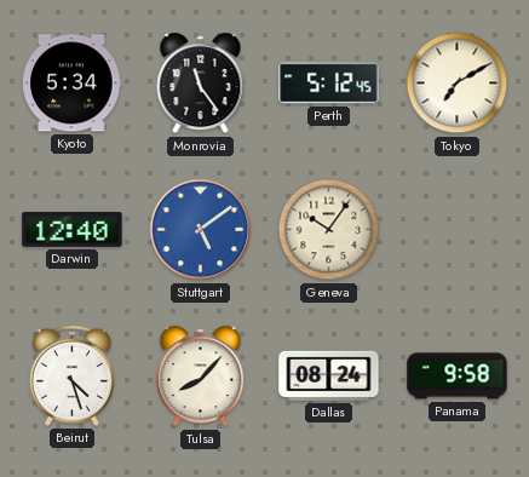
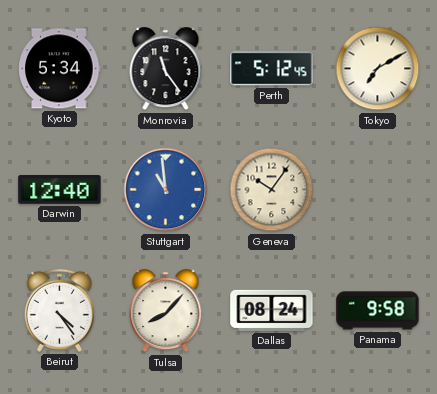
Stuttgart: 5:09 -> 10:59
Beirut: 4:27 -> 4:24
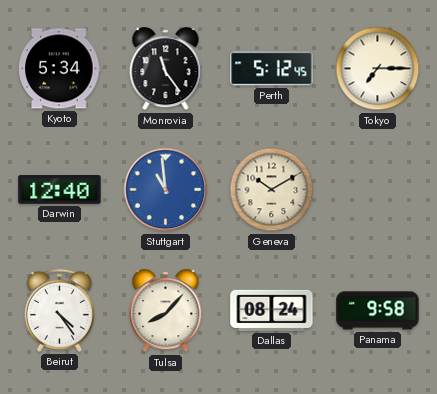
Tokyo: 7:10 -> 7:15
Geneva: 10:06 -> 10:10
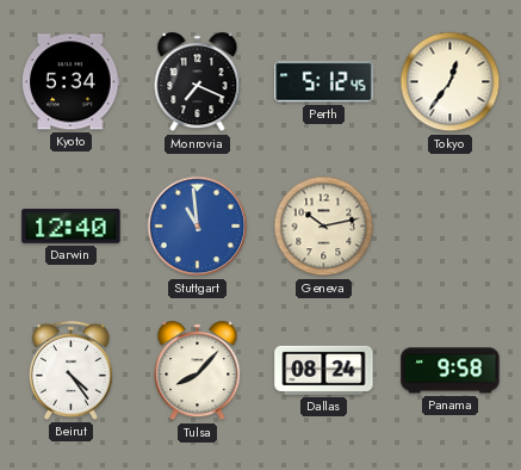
Monrovia: 11:24 -> 7:19
Tokyo: 7:15 -> 12:36
Geneva: 10:10 -> 10:13
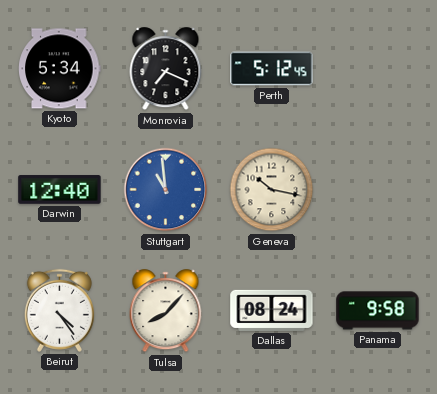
Tokyo: 12:36 -> none
Geneva: 10:13 -> 10:17
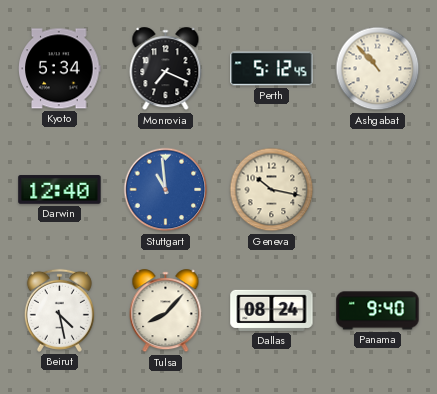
Ashgabat: none -> 10:53
Beirut: 4:24 -> 4:28
Panama: 9:58 -> 9:40
